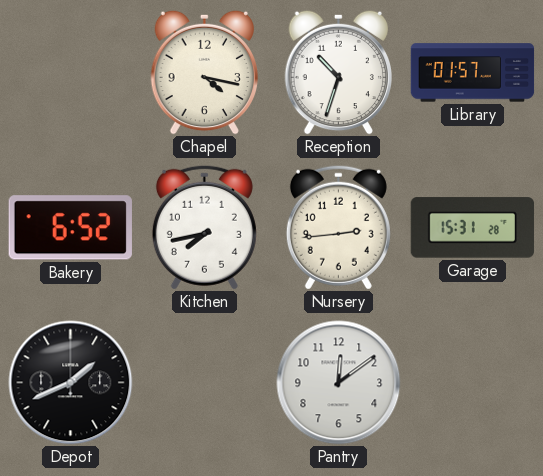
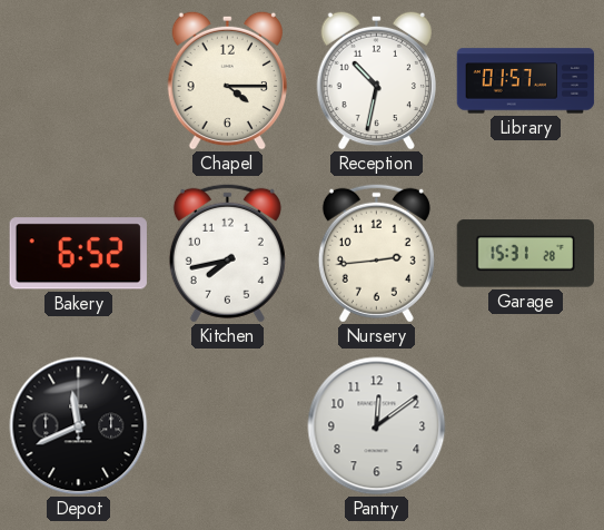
Chapel: 4:17 -> 4:15
Reception: 10:33 -> 10:32
Depot: 1:41 -> 11:41
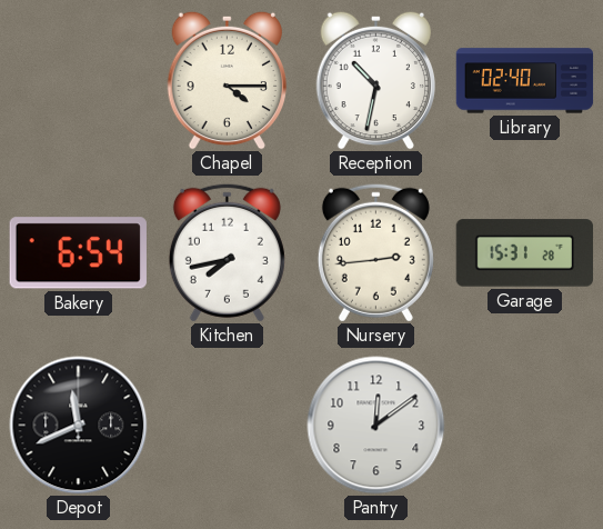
Library: 01:57 -> 02:40
Bakery: 6:52 -> 6:54
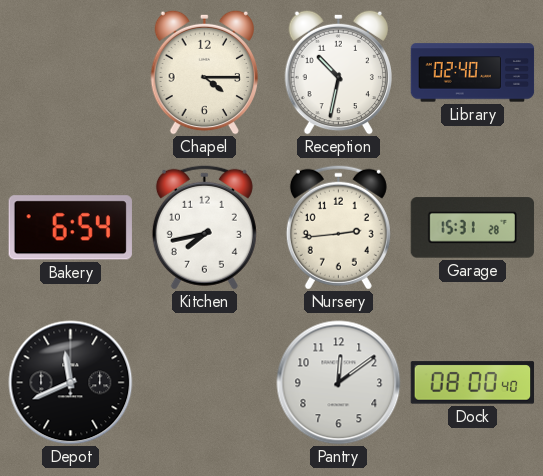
Dock: none -> 08:00
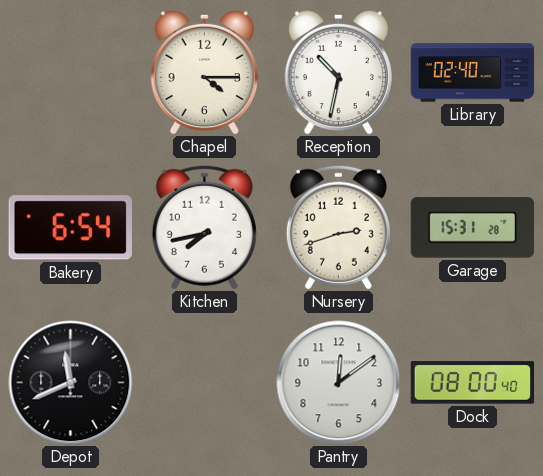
Nursery: 2:44 -> 2:42
